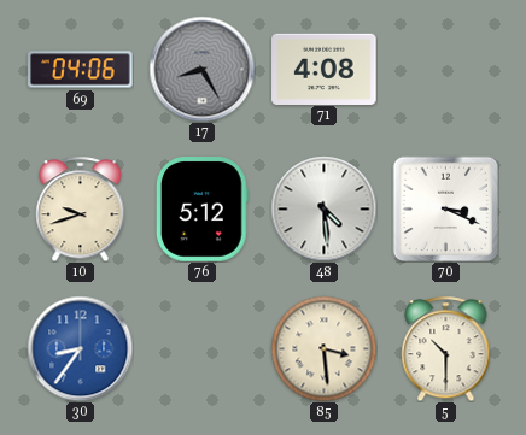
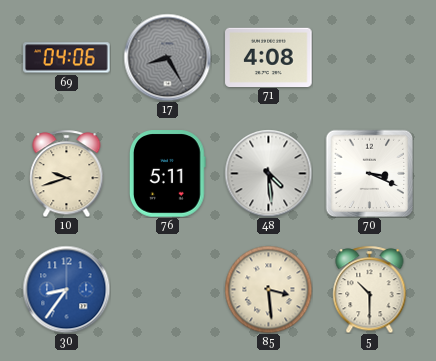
76: 5:12 -> 5:11
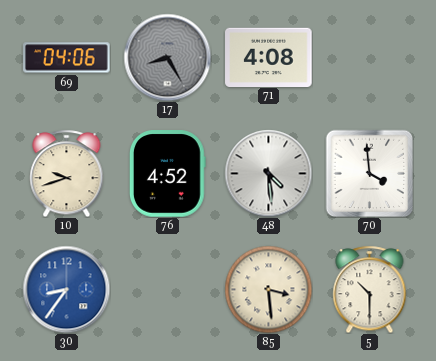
76: 5:11 -> 4:52
70: 3:19 -> 3:59
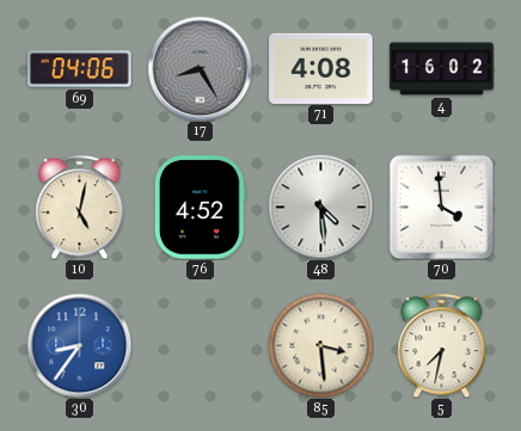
4: none -> 16:02
10: 9:42 -> 5:02
5: 10:30 -> 7:32
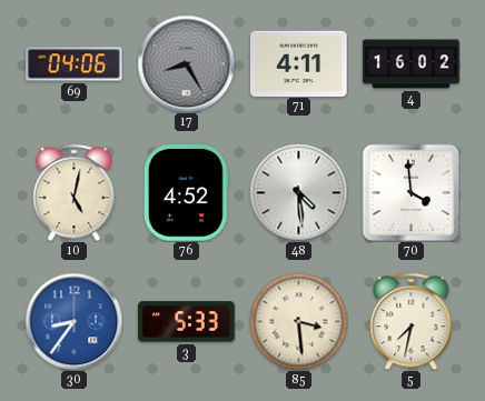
71: 4:08 -> 4:11
3: none -> 5:33
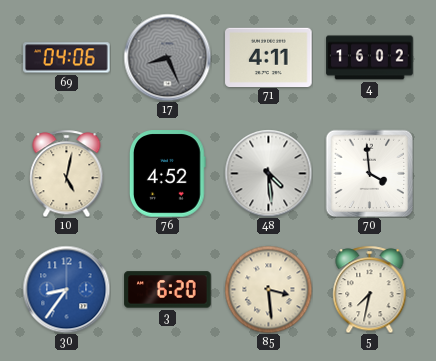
17: 8:25 -> 8:26
3: 5:33 -> 6:20
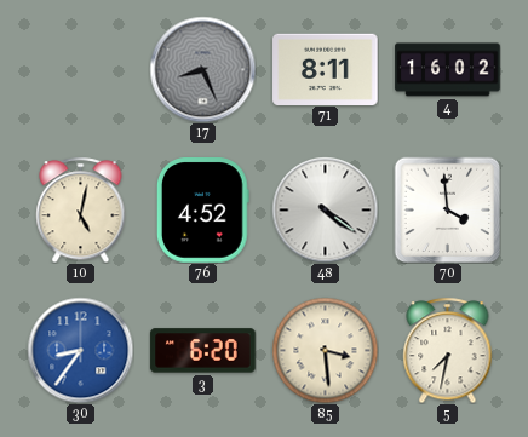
69: 04:06 -> none
71: 4:11 -> 8:11
48: 4:29 -> 4:21
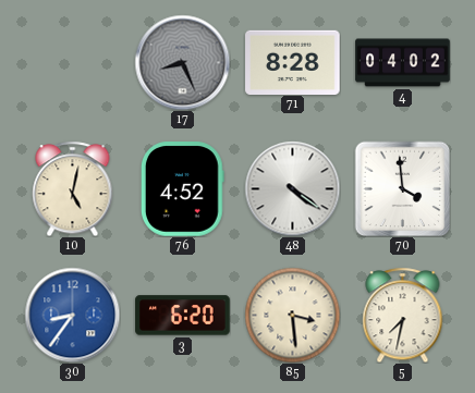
71: 8:11 -> 8:28
4: 16:02 -> 04:02
